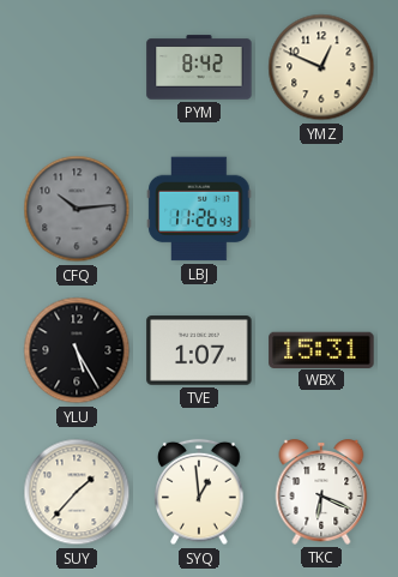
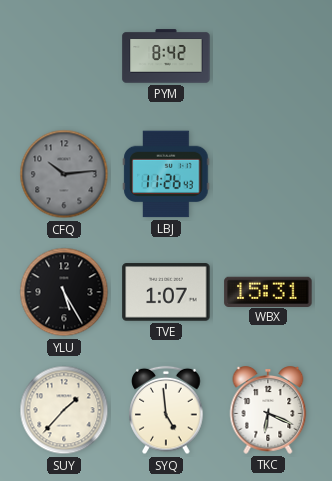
YMZ: 12:49 -> none
SYQ: 12:59 -> 4:59
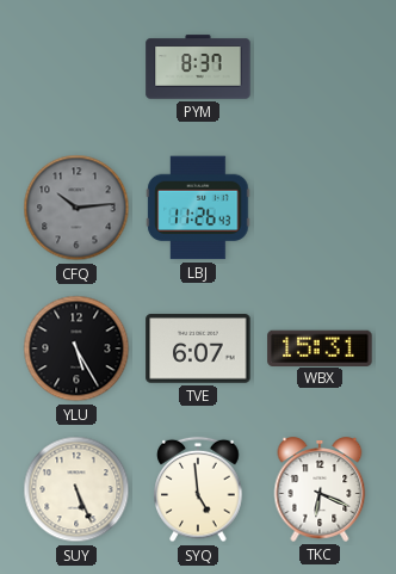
PYM: 8:42 -> 8:37
TVE: 1:07 -> 6:07
SUY: 1:37 -> 5:26
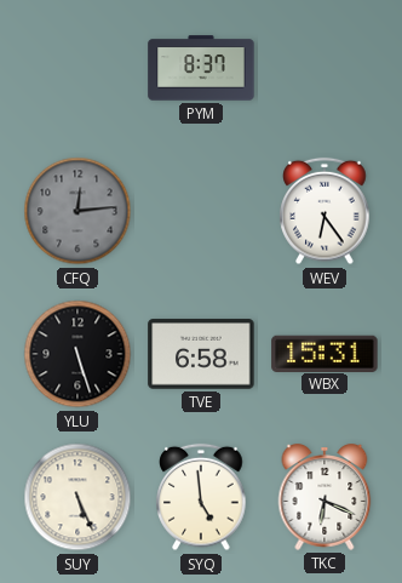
CFQ: 10:14 -> 12:14
LBJ: 11:26 -> none
WEV: none -> 6:24
YLU: 5:25 -> 5:27
TVE: 6:07 -> 6:58
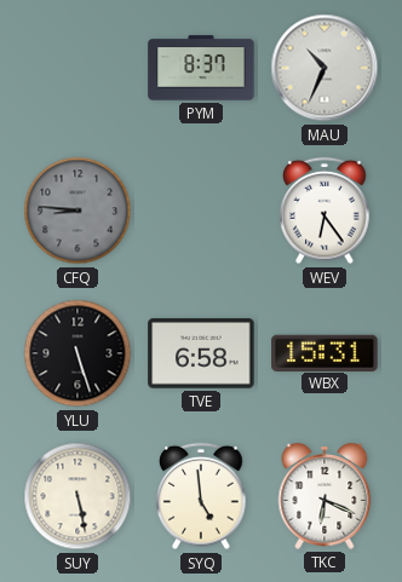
MAU: none -> 10:34
CFQ: 12:14 -> 8:46
SUY: 5:26 -> 5:28
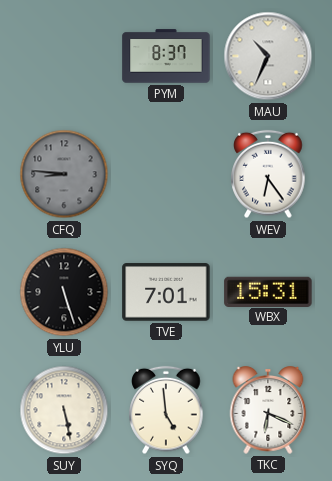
TVE: 6:58 -> 7:01
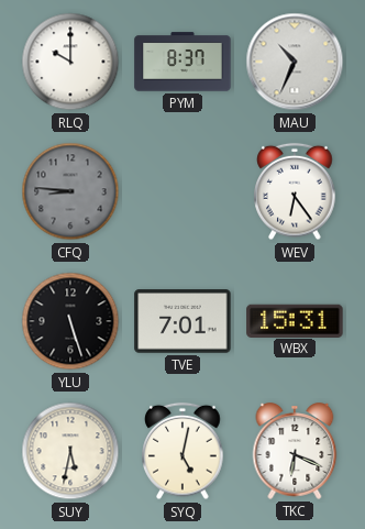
RLQ: none -> 10:00
SUY: 5:28 -> 5:32
SYQ: 4:59 -> 5:02
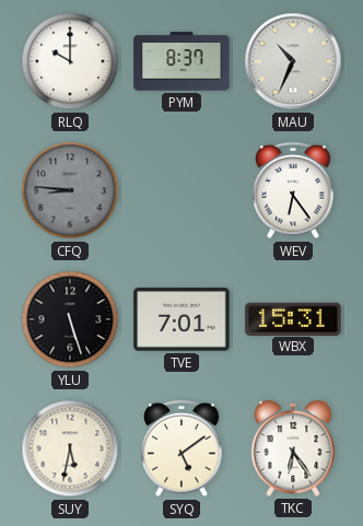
SYQ: 5:02 -> 5:09
TKC: 6:19 -> 6:24
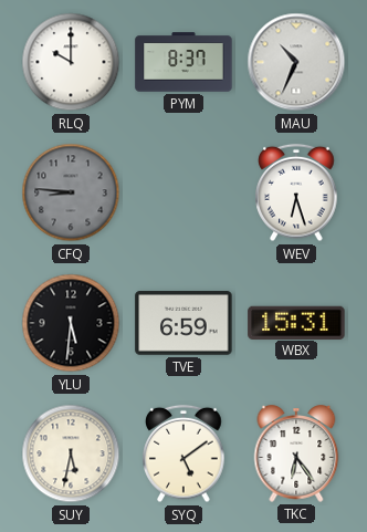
WEV: 6:24 -> 6:27
YLU: 5:27 -> 5:31
TVE: 7:01 -> 6:59
